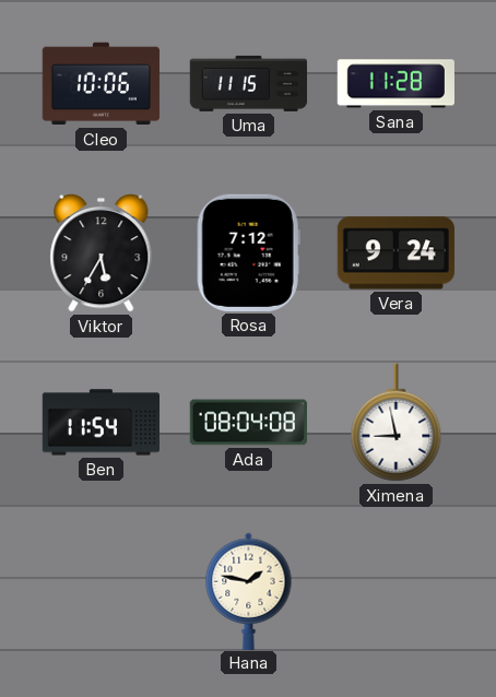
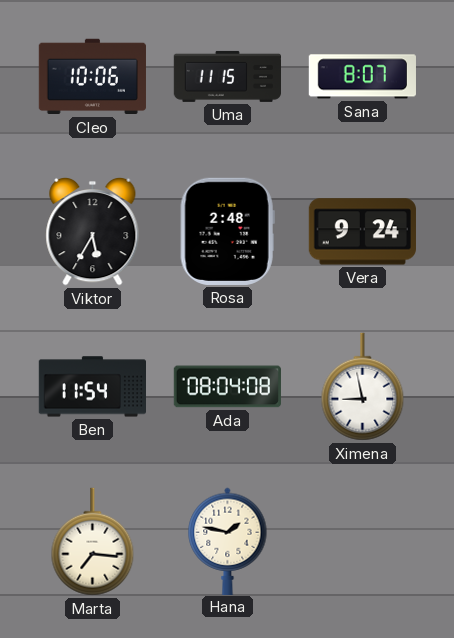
Sana: 11:28 -> 8:07
Rosa: 7:12 -> 2:48
Marta: none -> 7:16
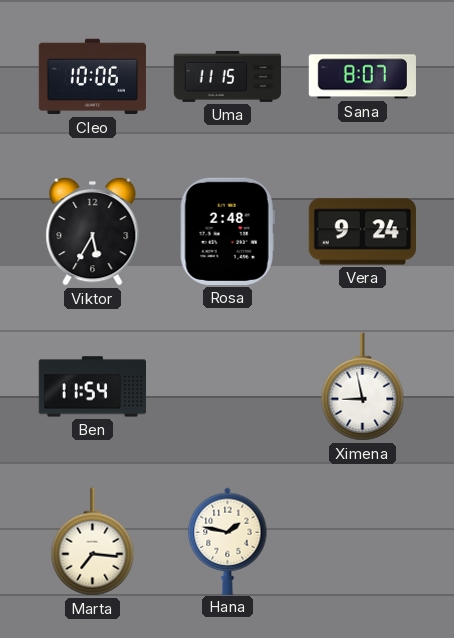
Ada: 08:04 -> none
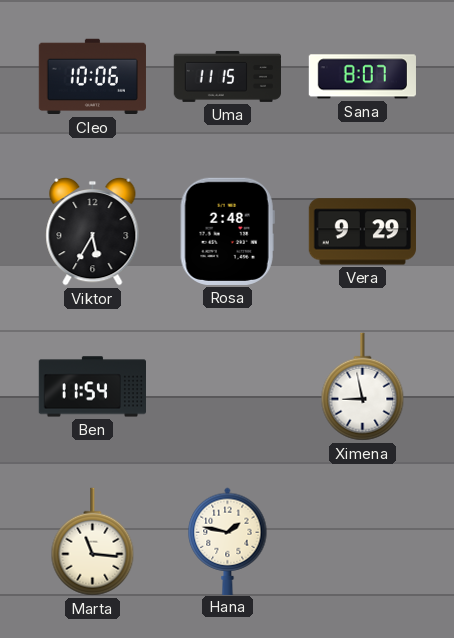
Vera: 9:24 -> 9:29
Marta: 7:16 -> 11:16
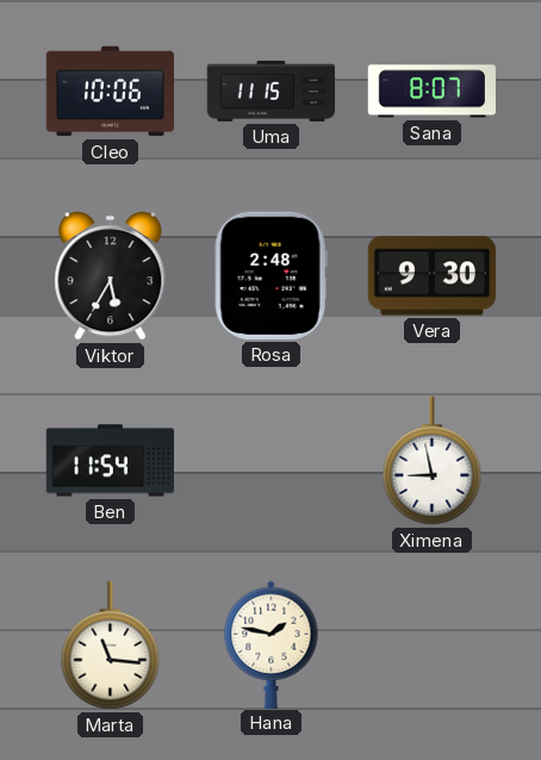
Vera: 9:29 -> 9:30
